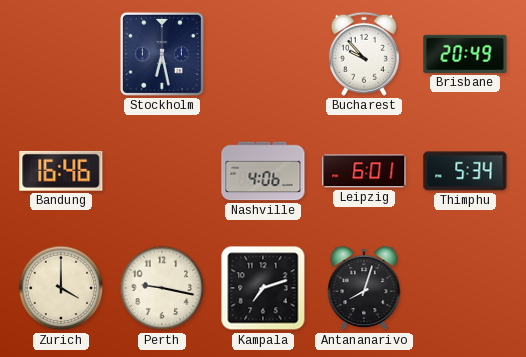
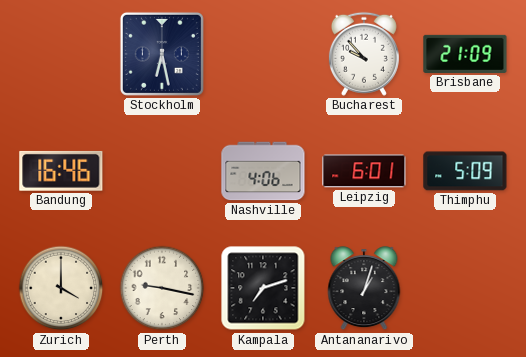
Brisbane: 20:49 -> 21:09
Thimphu: 5:34 -> 5:09
Antananarivo: 8:03 -> 1:03
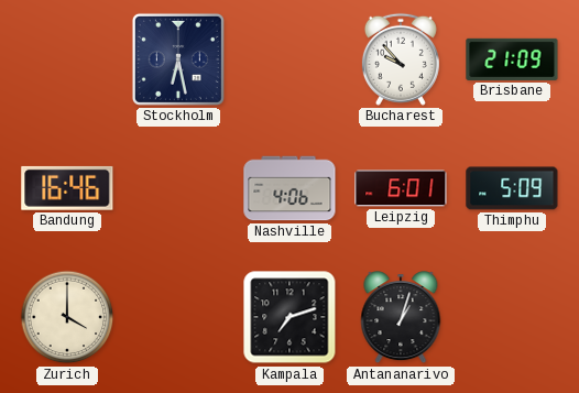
Perth: 9:17 -> none
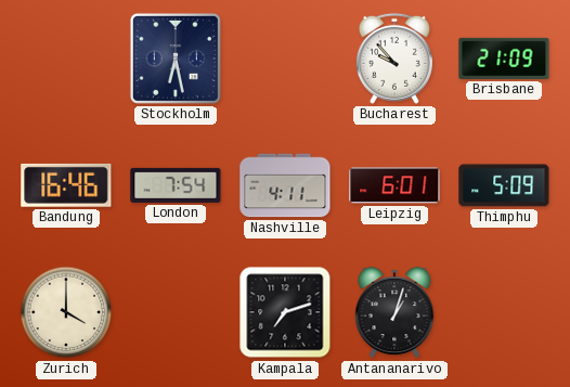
London: none -> 7:54
Nashville: 4:06 -> 4:11
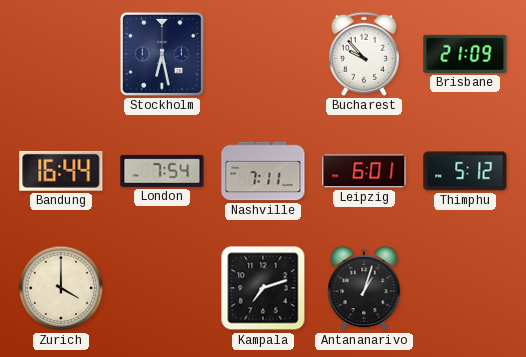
Bandung: 16:46 -> 16:44
Nashville: 4:11 -> 7:11
Thimphu: 5:09 -> 5:12
